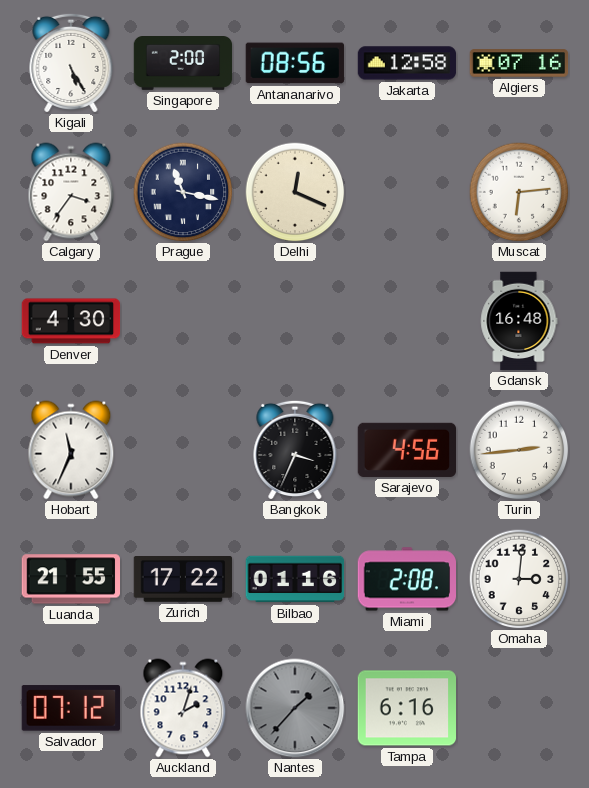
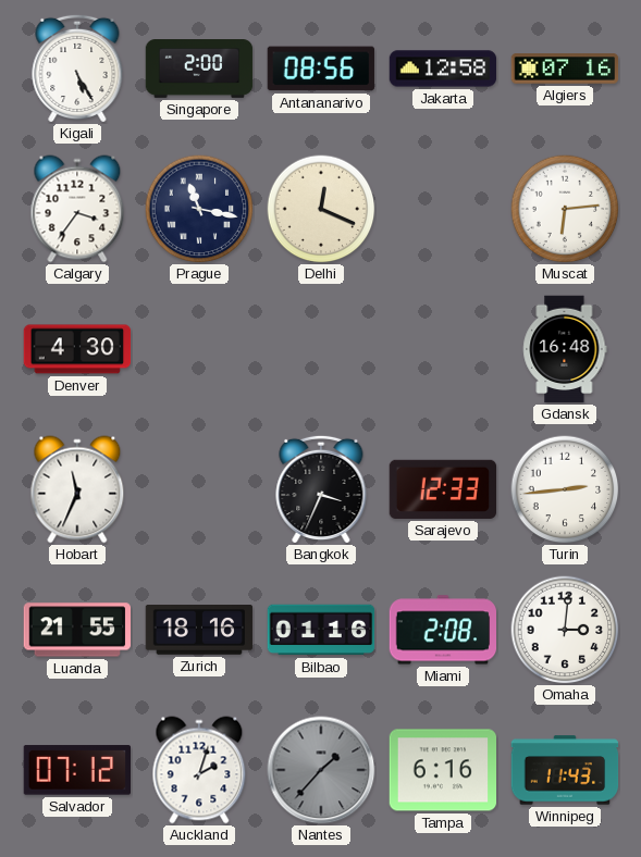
Sarajevo: 4:56 -> 12:33
Zurich: 17:22 -> 18:16
Winnipeg: none -> 11:43
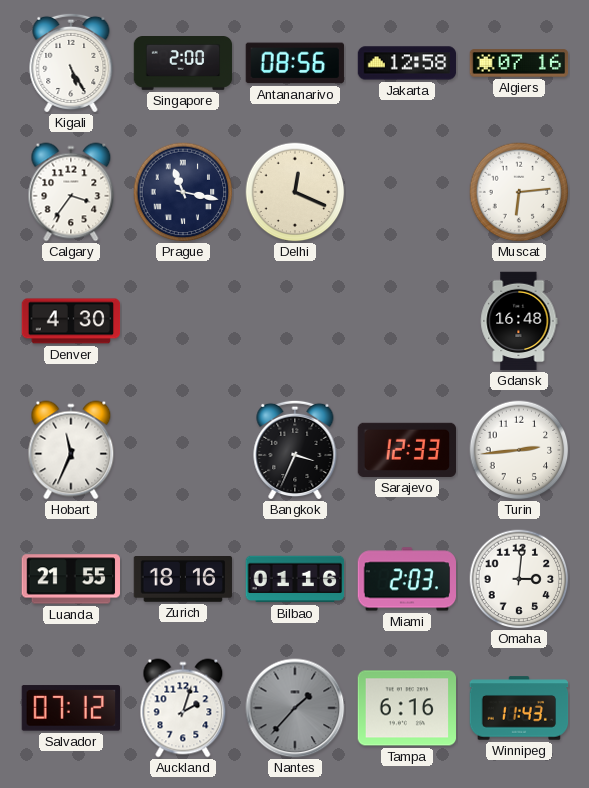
Miami: 2:08 -> 2:03
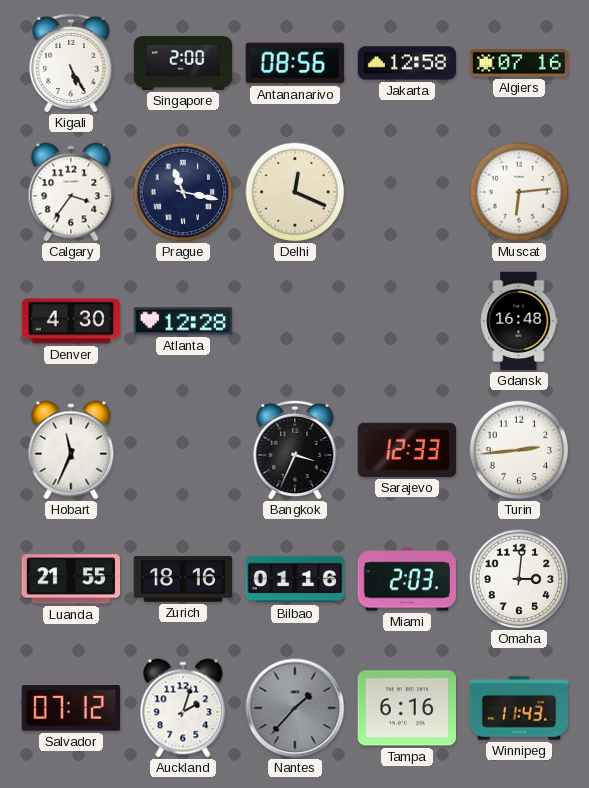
Atlanta: none -> 12:28
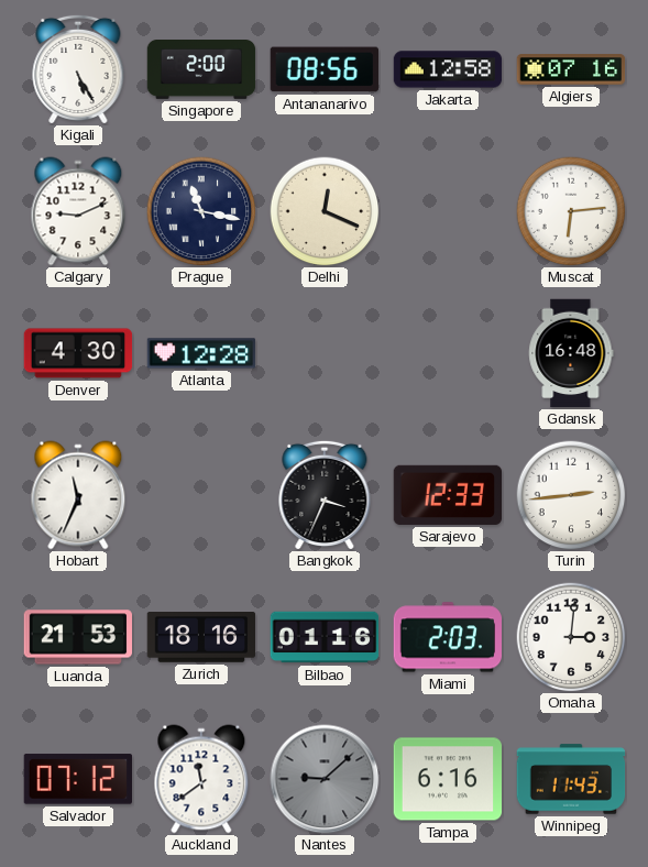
Calgary: 3:36 -> 9:11
Luanda: 21:55 -> 21:53
Auckland: 2:03 -> 11:39
Nantes: 1:37 -> 9:08
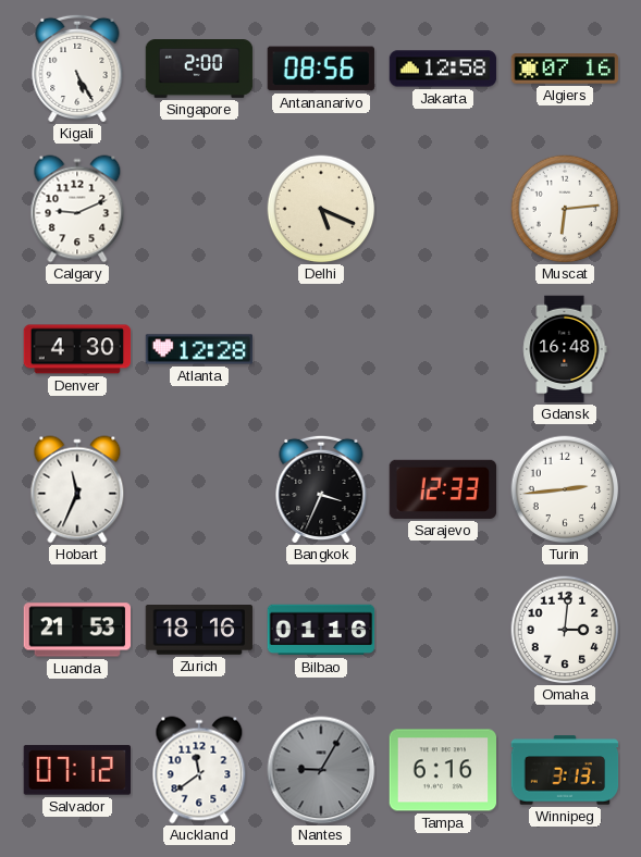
Prague: 11:17 -> none
Delhi: 12:19 -> 5:19
Miami: 2:03 -> none
Nantes: 9:08 -> 9:05
Winnipeg: 11:43 -> 3:13
